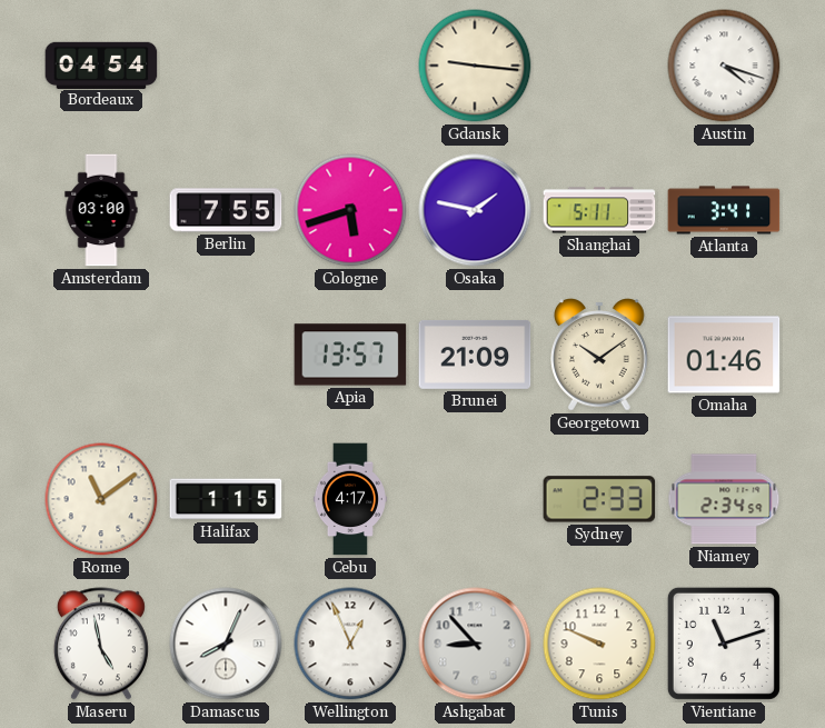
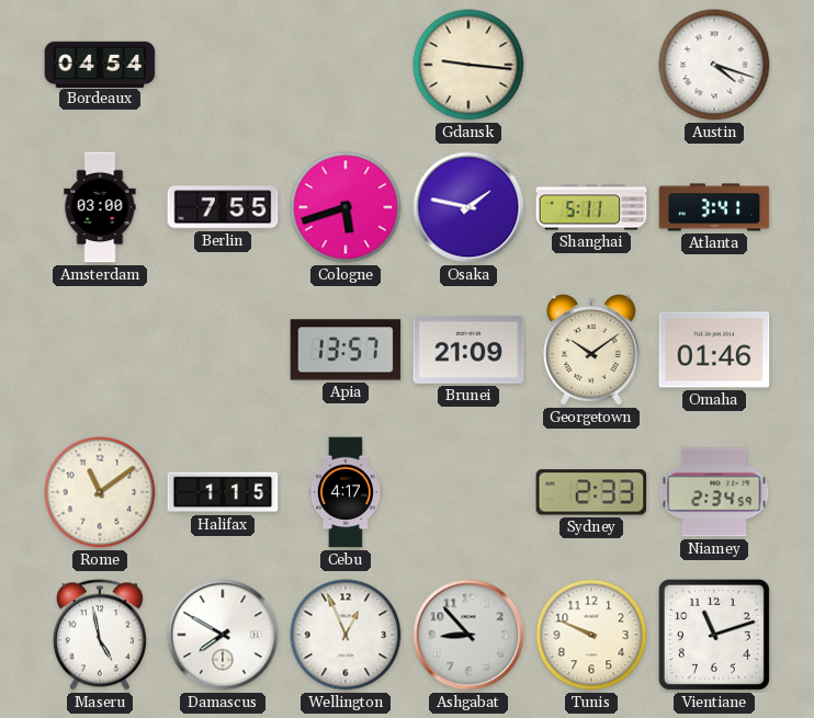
Damascus: 8:04 -> 7:50
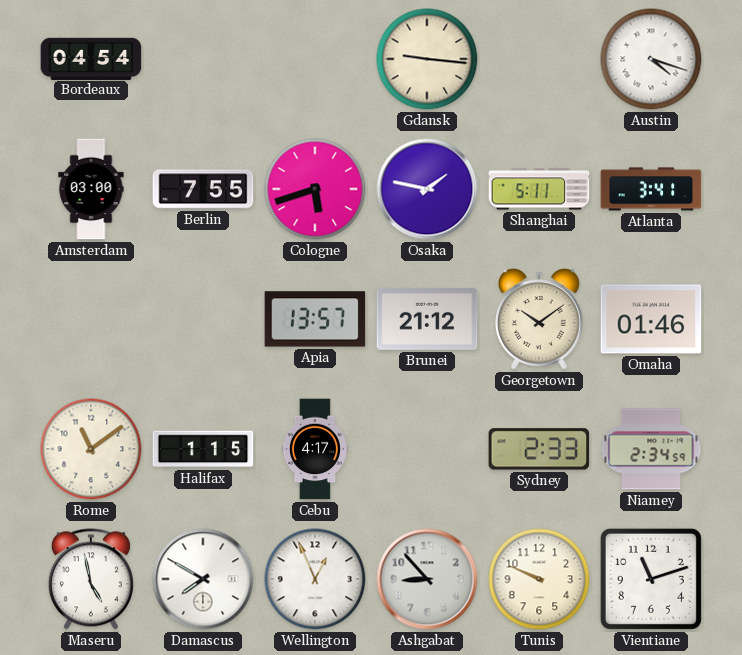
Brunei: 21:09 -> 21:12
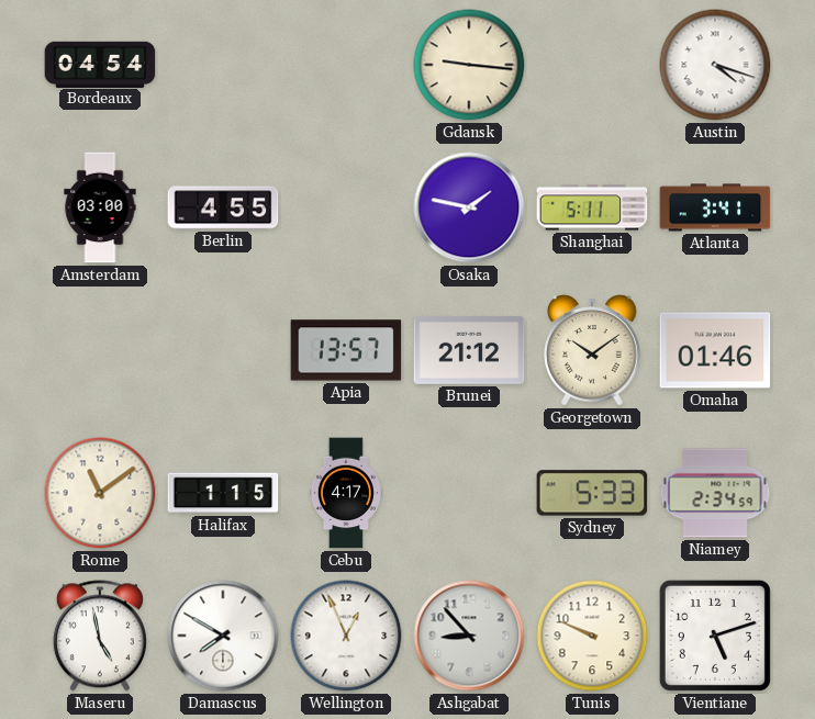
Berlin: 7:55 -> 4:55
Cologne: 5:42 -> none
Sydney: 2:33 -> 5:33
Vientiane: 11:12 -> 5:12
